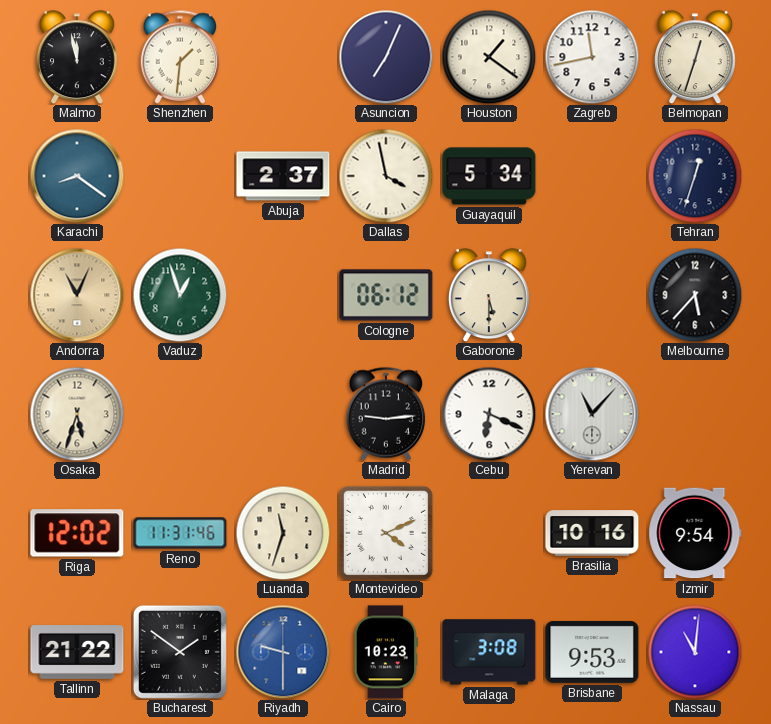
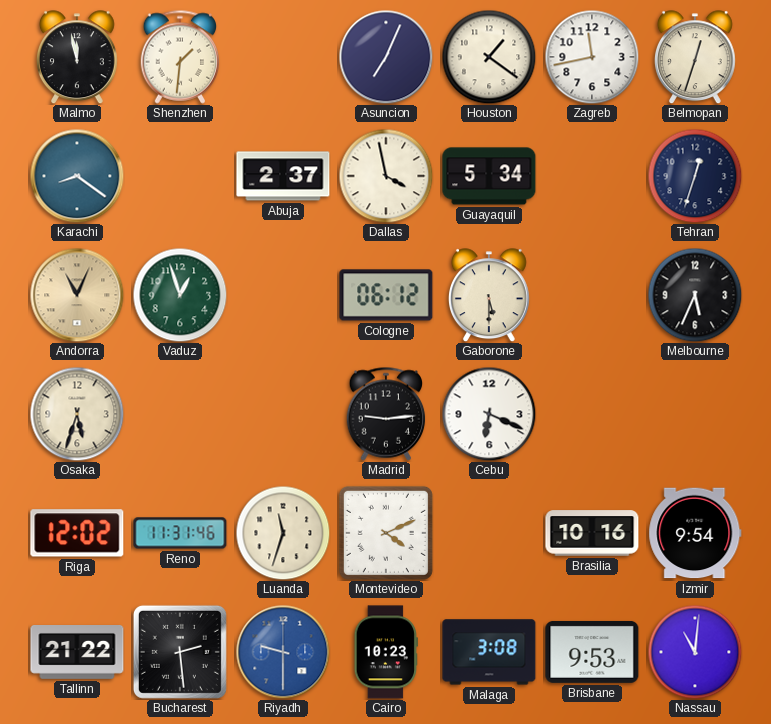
Melbourne: 5:37 -> 5:34
Yerevan: 11:07 -> none
Bucharest: 1:51 -> 2:29
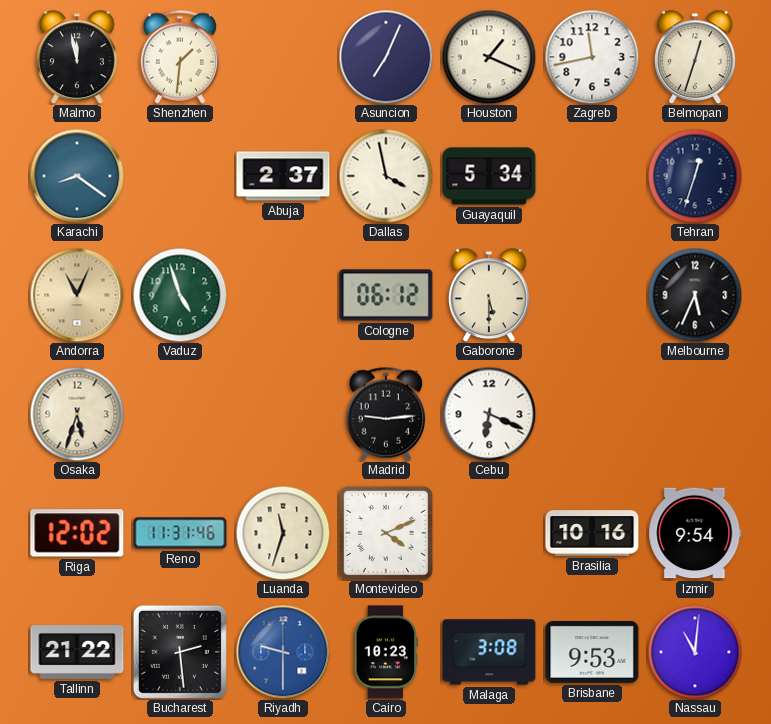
Houston: 1:21 -> 1:19
Vaduz: 12:57 -> 4:57
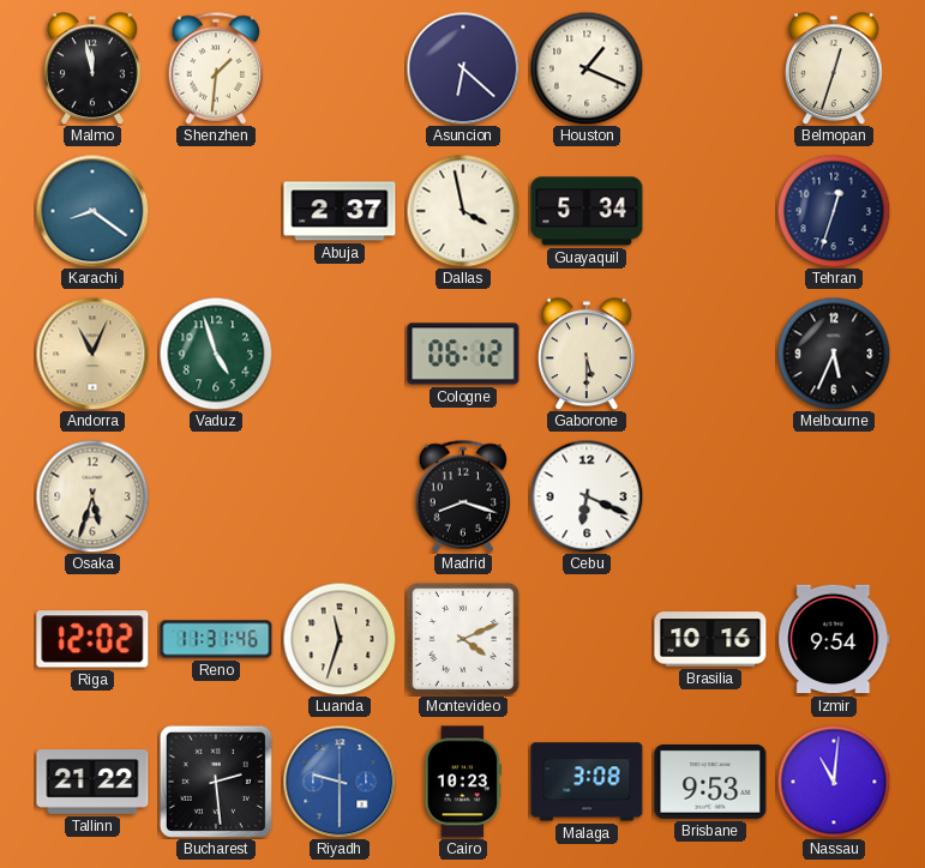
Asuncion: 7:04 -> 6:22
Zagreb: 11:43 -> none
Madrid: 9:14 -> 8:18
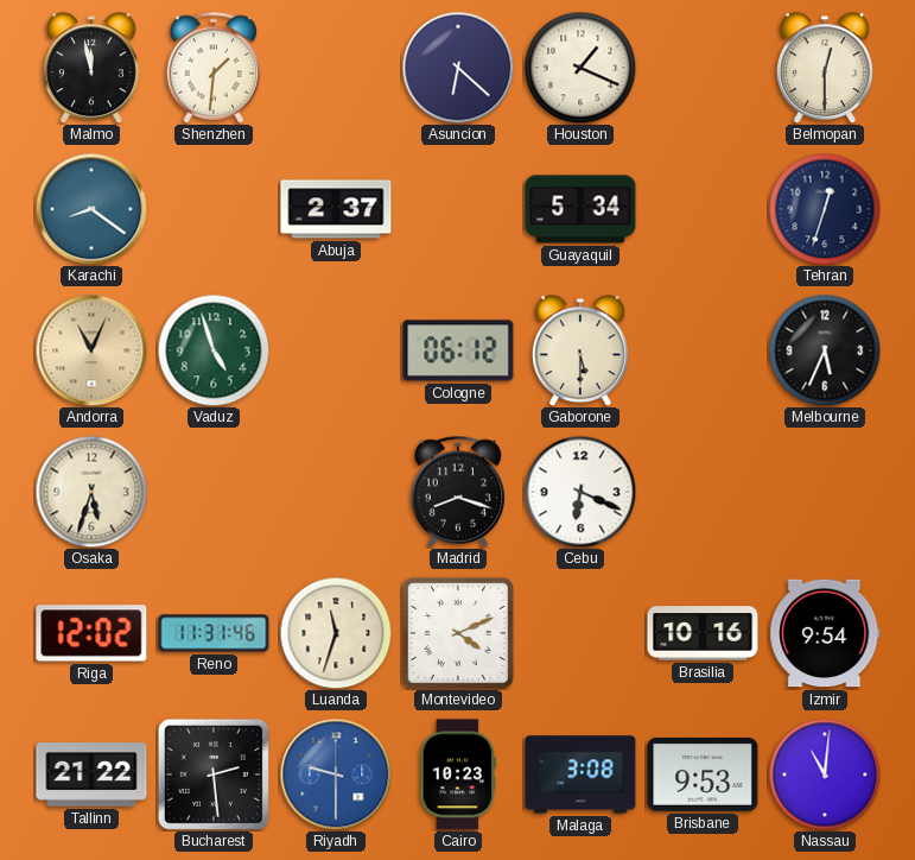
Belmopan: 12:33 -> 12:30
Dallas: 3:58 -> none
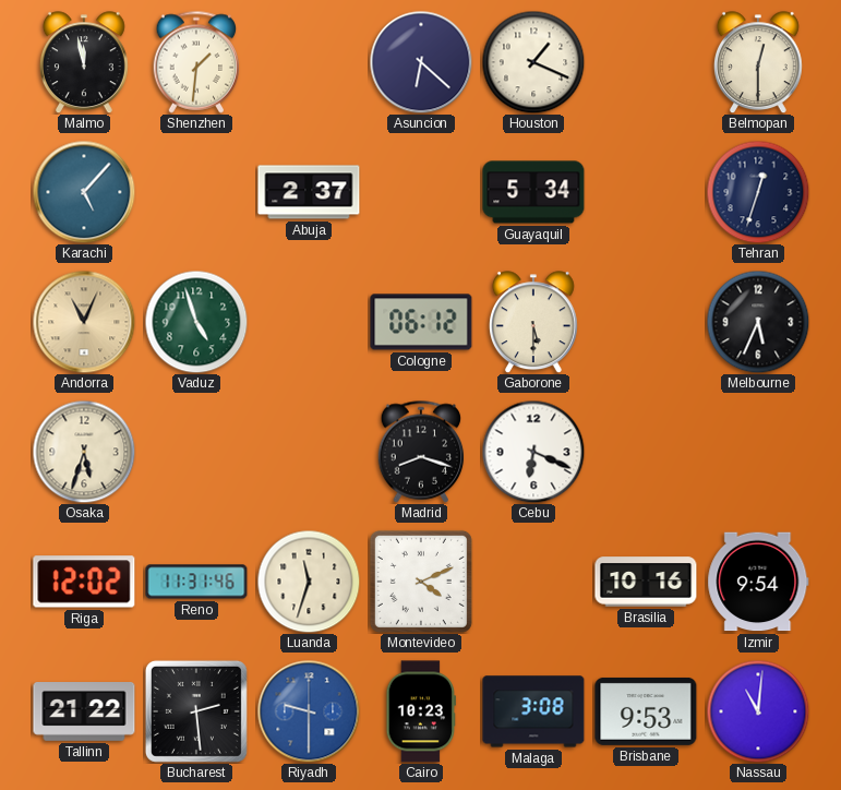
Karachi: 8:21 -> 5:07
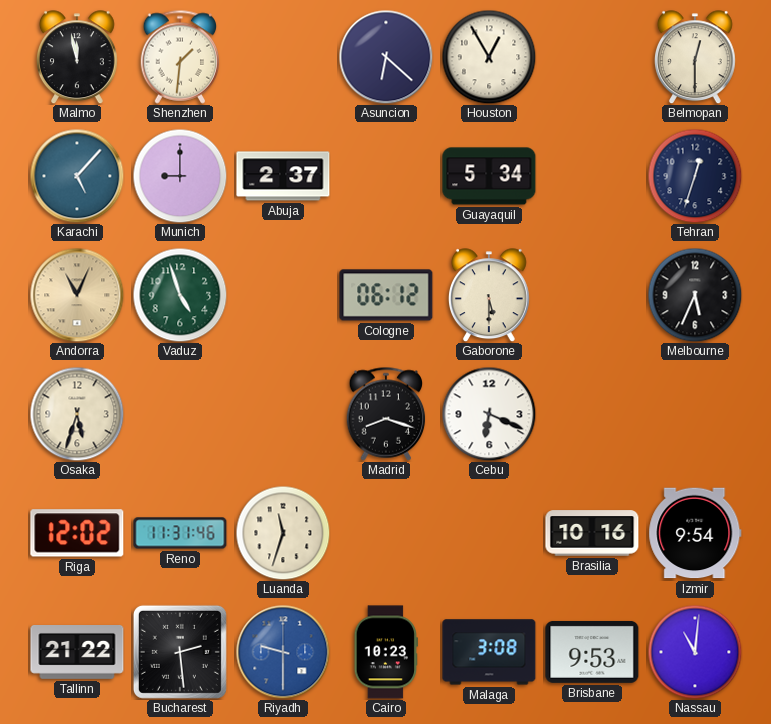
Houston: 1:19 -> 12:55
Munich: none -> 9:00
Montevideo: 4:11 -> none
